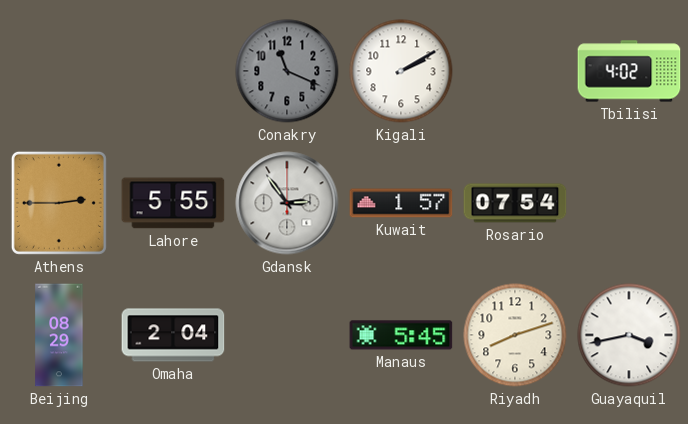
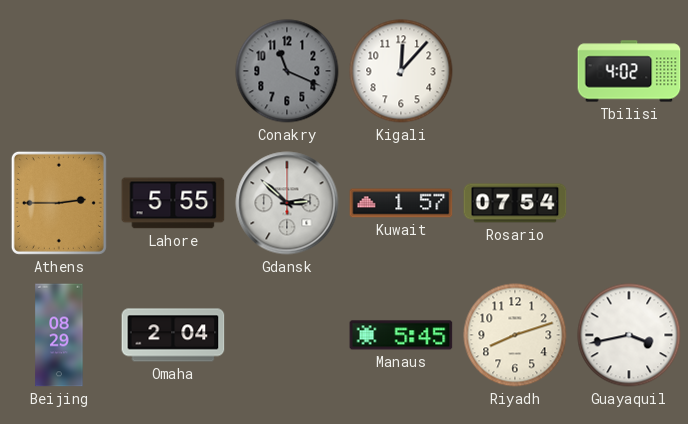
Kigali: 2:10 -> 12:07
Gdansk: 2:54 -> 2:52
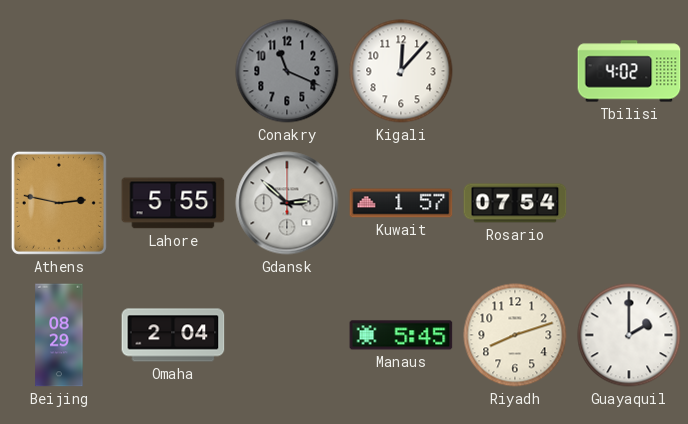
Athens: 2:45 -> 2:47
Guayaquil: 3:43 -> 2:00
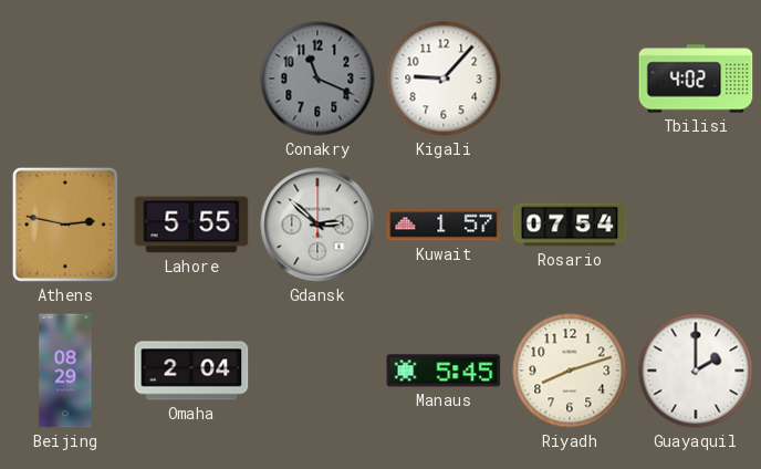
Kigali: 12:07 -> 9:07
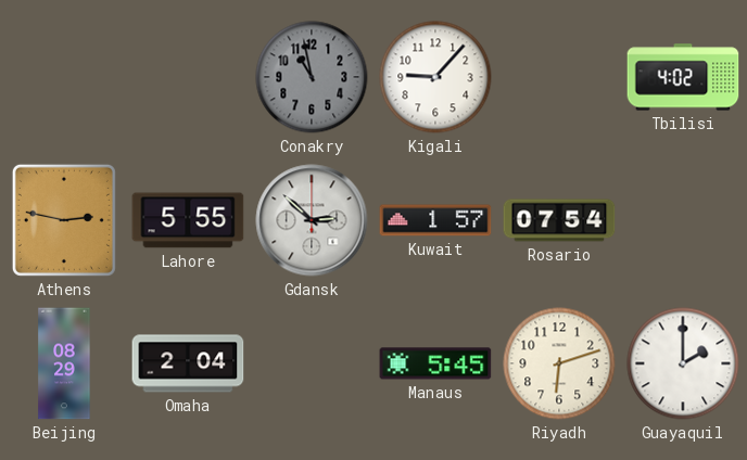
Conakry: 11:19 -> 10:58
Riyadh: 8:12 -> 6:12
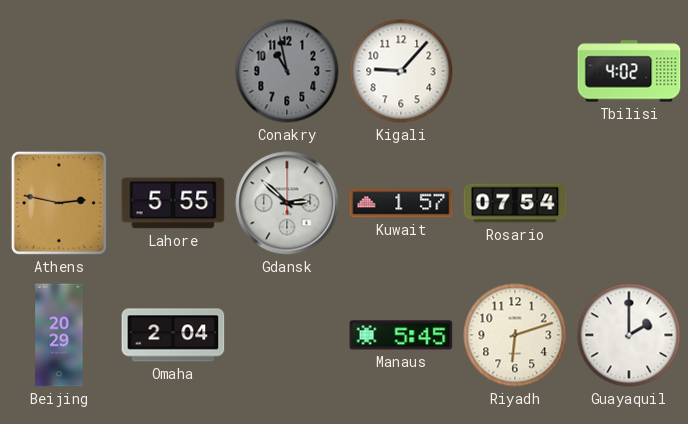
Beijing: 08:29 -> 20:29
